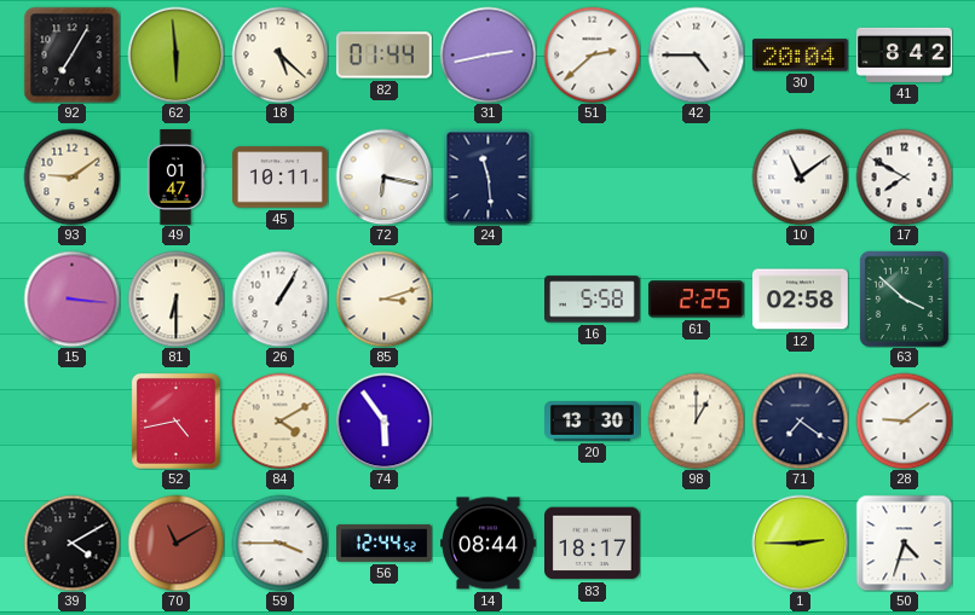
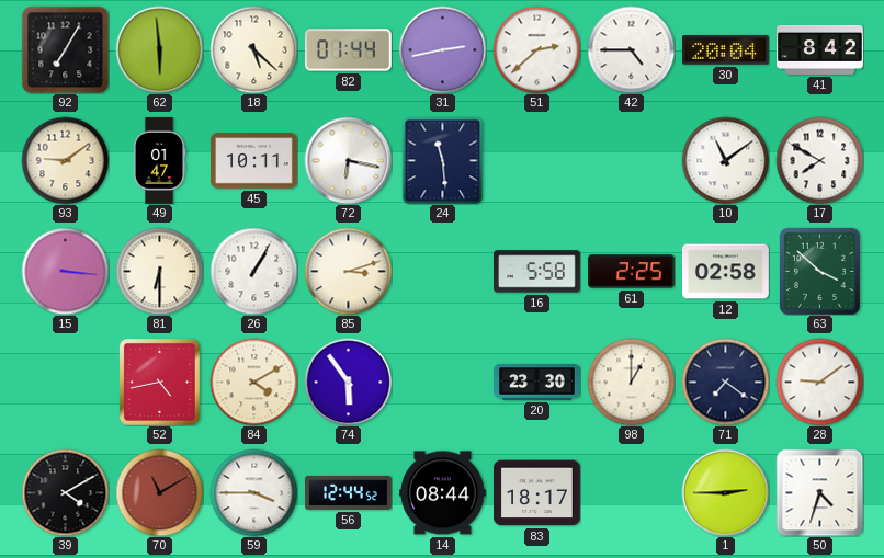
20: 13:30 -> 23:30
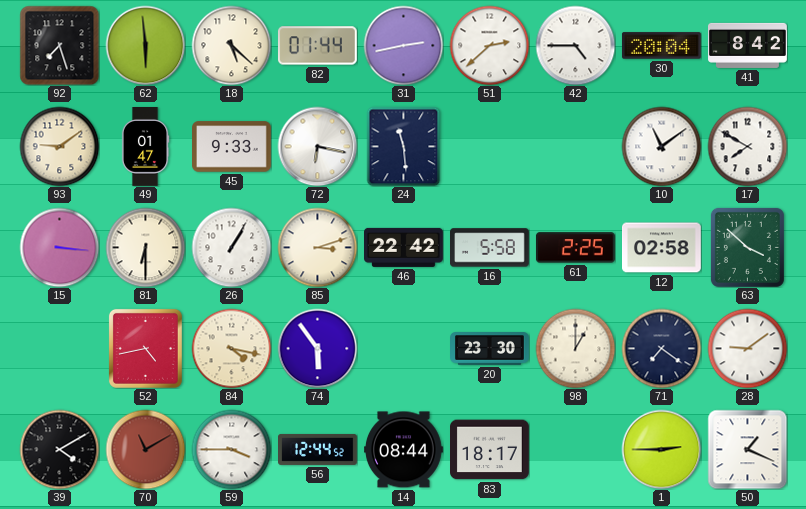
92: 7:05 -> 7:27
45: 10:11 -> 9:33
46: none -> 22:42
84: 4:10 -> 4:17
50: 4:33 -> 1:19
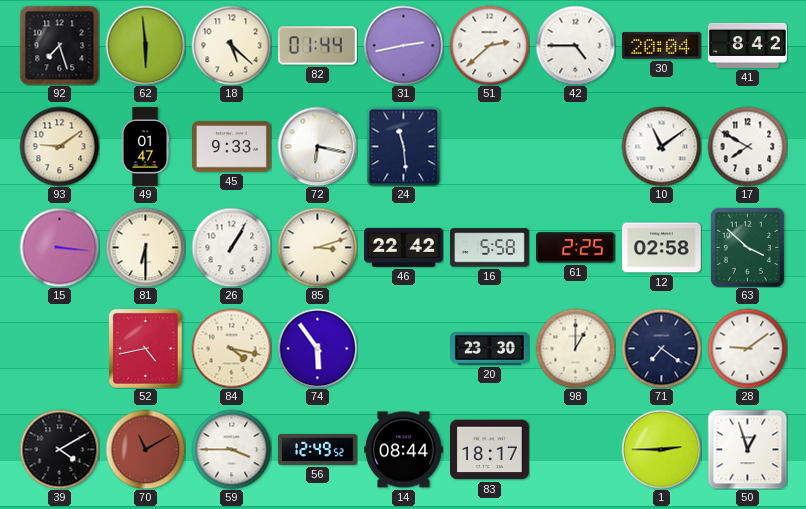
56: 12:44 -> 12:49
50: 1:19 -> 12:57
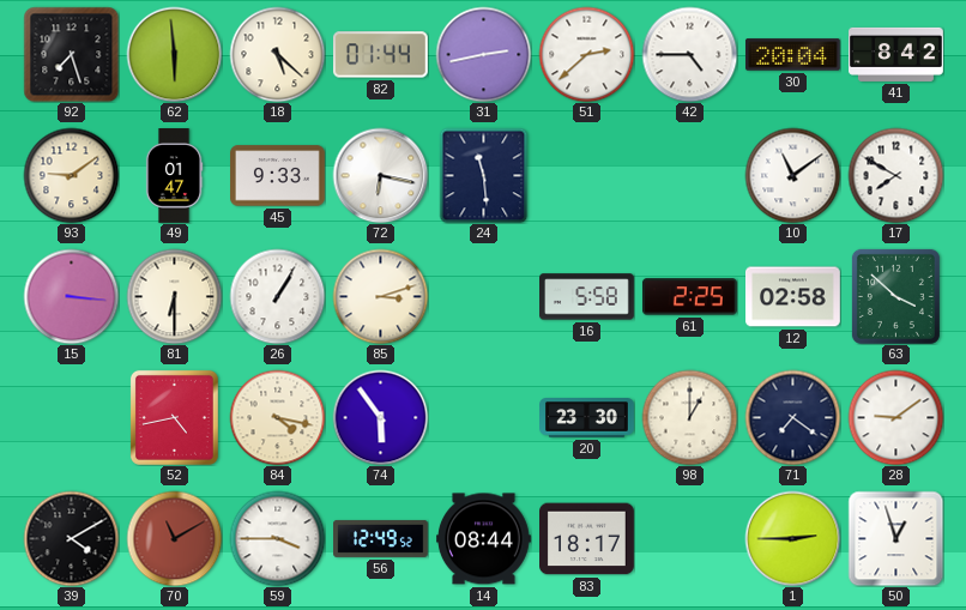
46: 22:42 -> none
